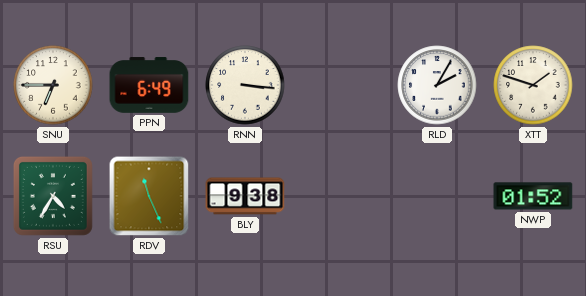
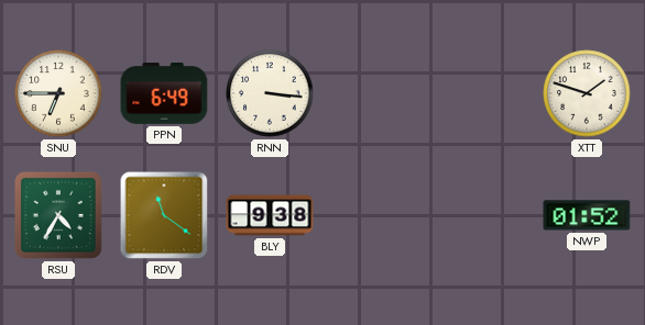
RLD: 2:05 -> none
RDV: 11:26 -> 11:21
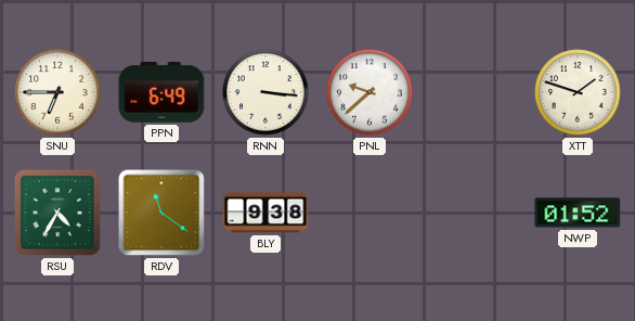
PNL: none -> 9:38
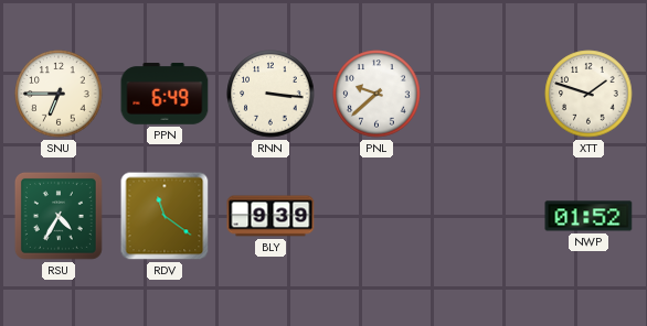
BLY: 9:38 -> 9:39
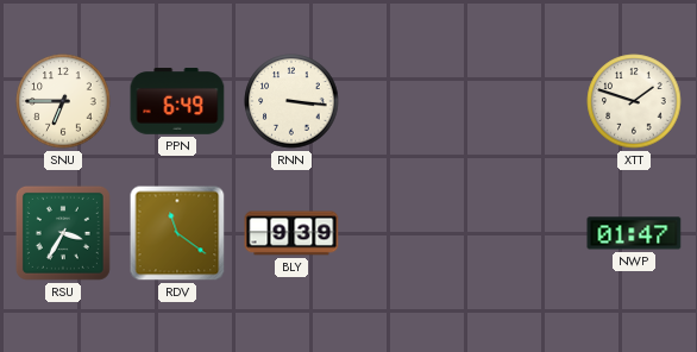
PNL: 9:38 -> none
RSU: 4:35 -> 3:35
NWP: 01:52 -> 01:47
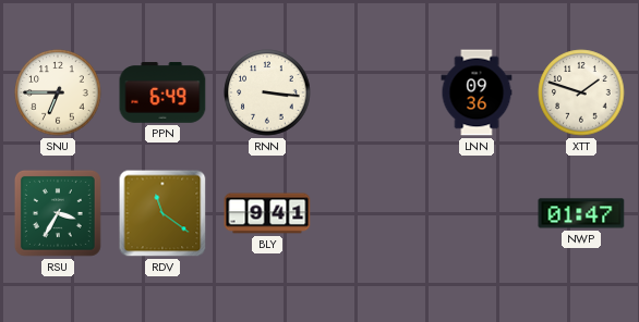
LNN: none -> 09:36
BLY: 9:39 -> 9:41
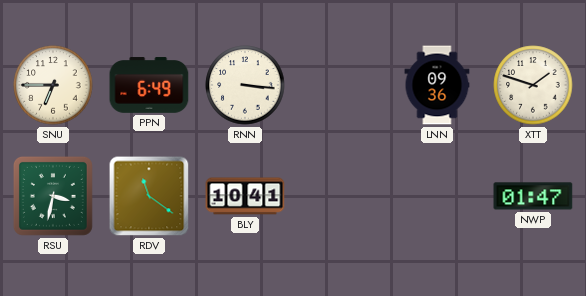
RSU: 3:35 -> 3:32
BLY: 9:41 -> 10:41
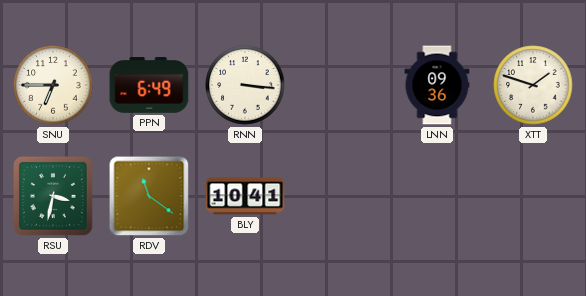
NWP: 01:47 -> none
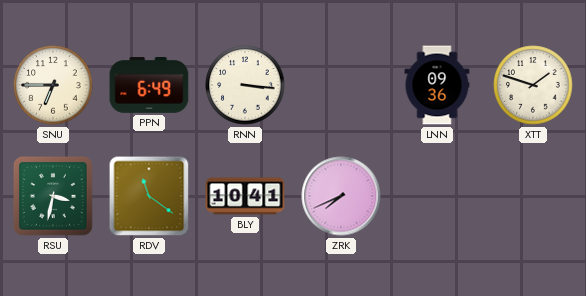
ZRK: none -> 7:41
